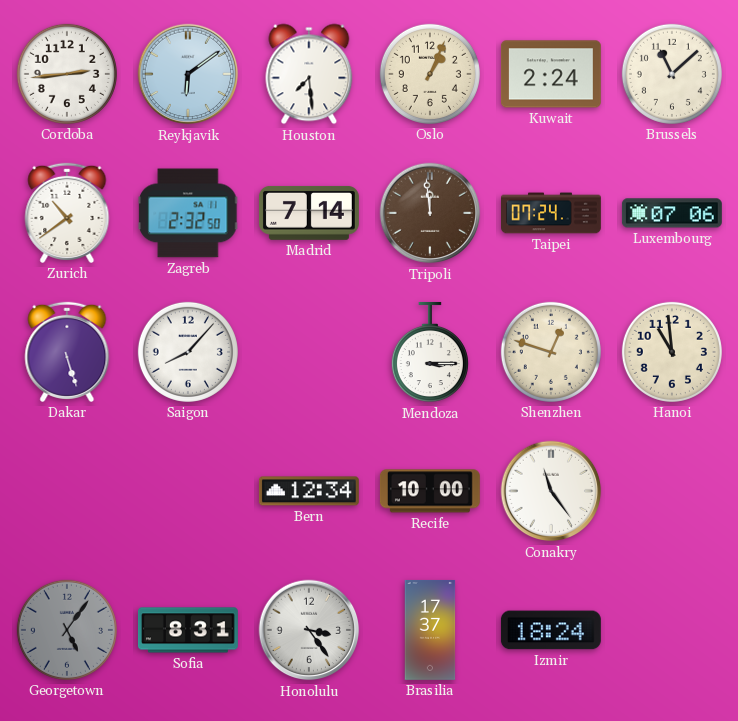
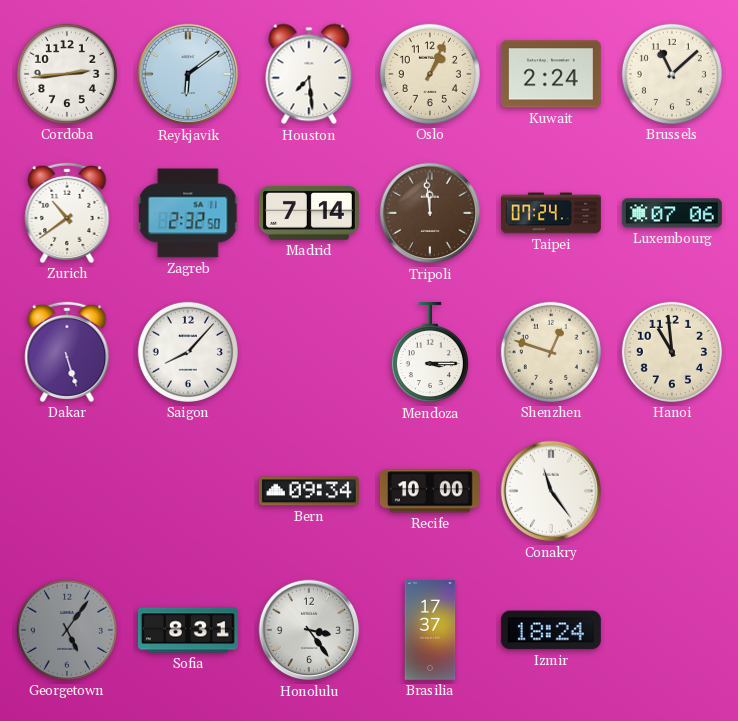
Bern: 12:34 -> 09:34
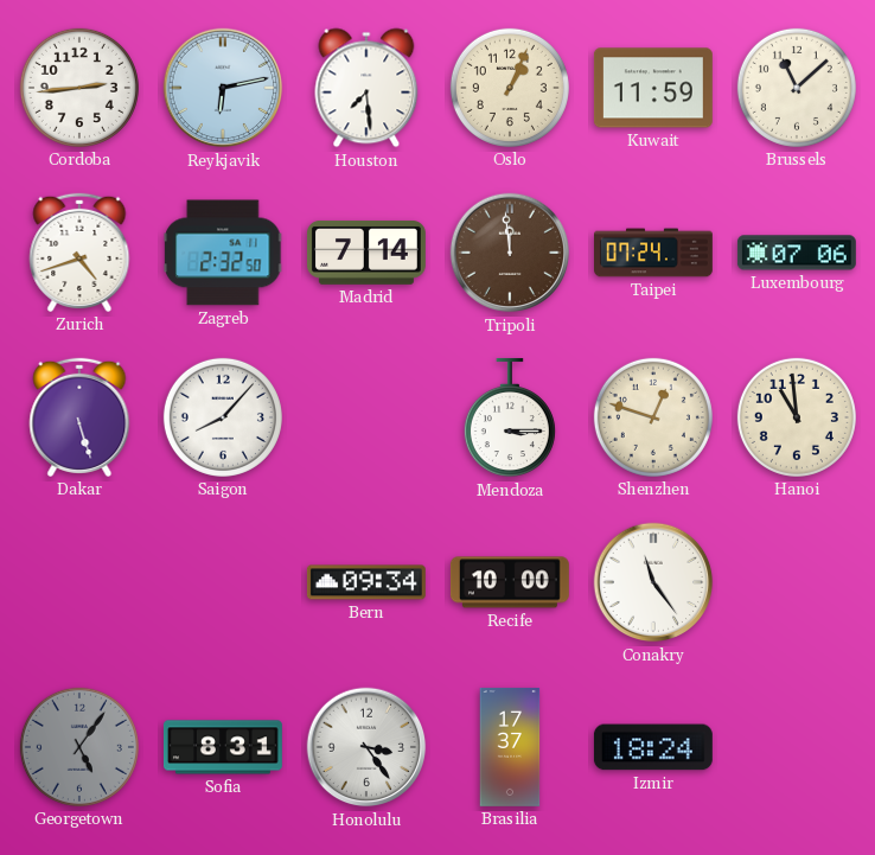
Reykjavik: 6:09 -> 6:13
Kuwait: 2:24 -> 11:59
Zurich: 10:39 -> 4:42
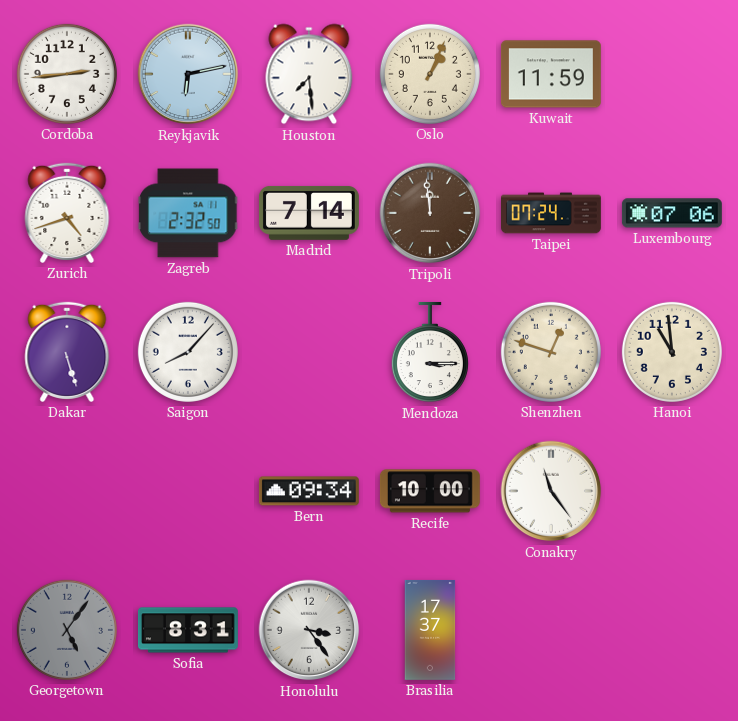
Brussels: 11:08 -> none
Izmir: 18:24 -> none
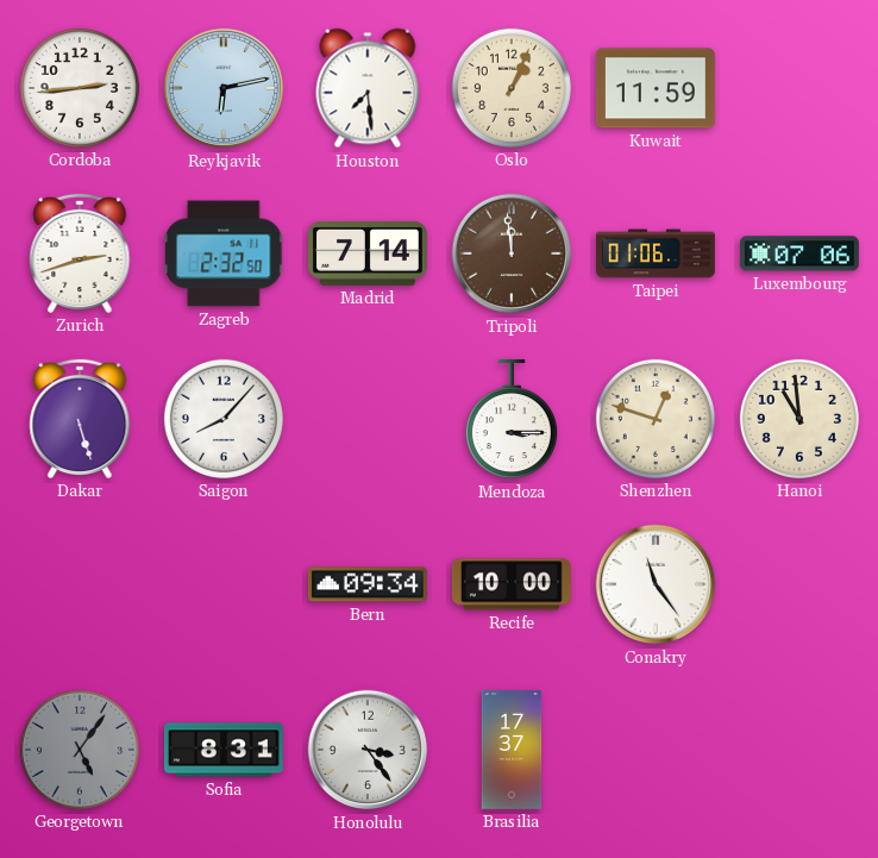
Zurich: 4:42 -> 2:42
Taipei: 07:24 -> 01:06
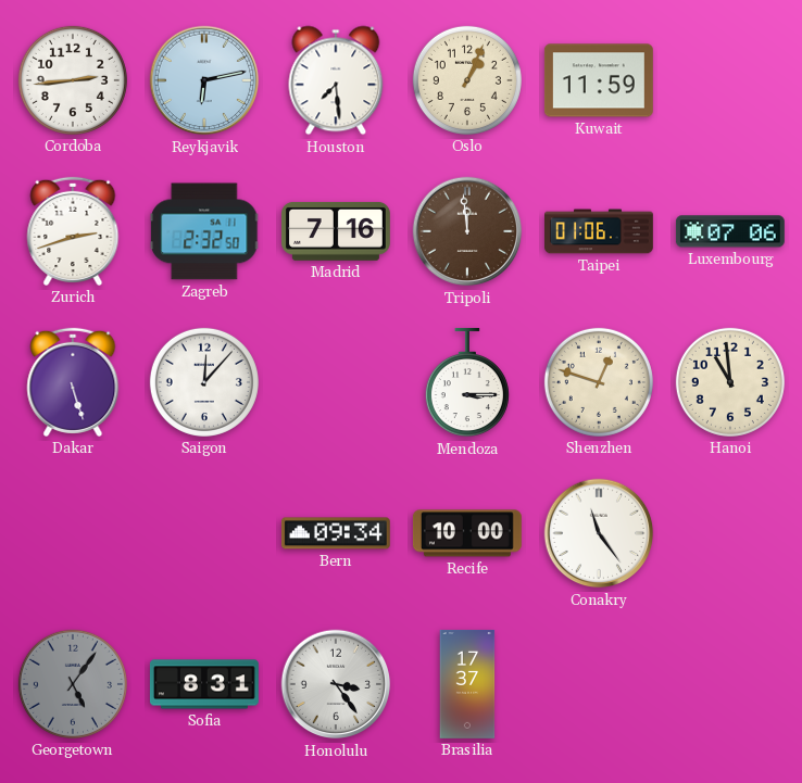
Madrid: 7:14 -> 7:16
Saigon: 8:07 -> 12:07
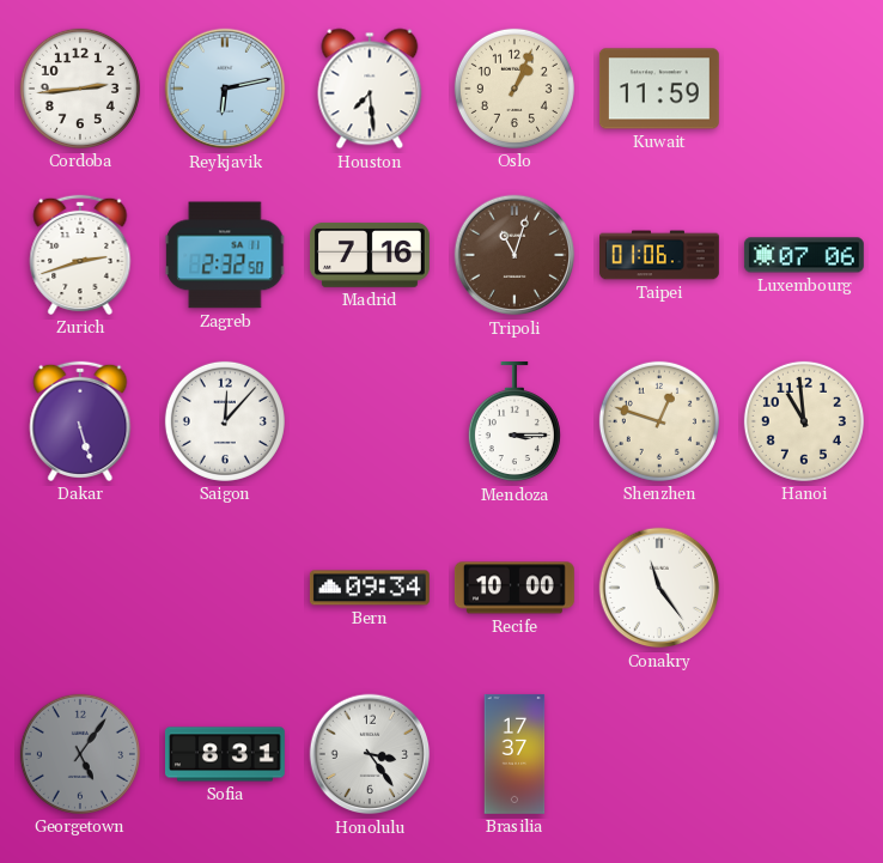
Tripoli: 11:59 -> 11:03
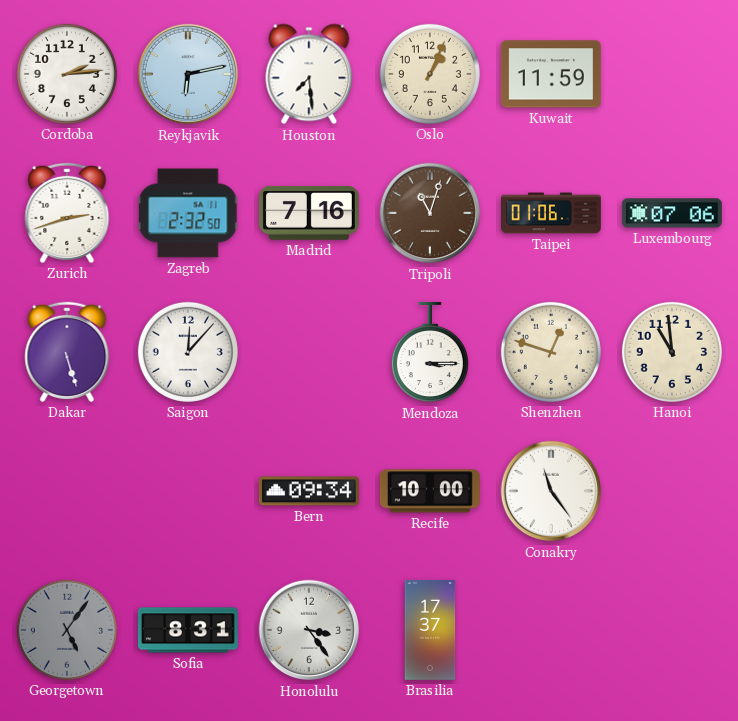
Cordoba: 2:44 -> 2:14
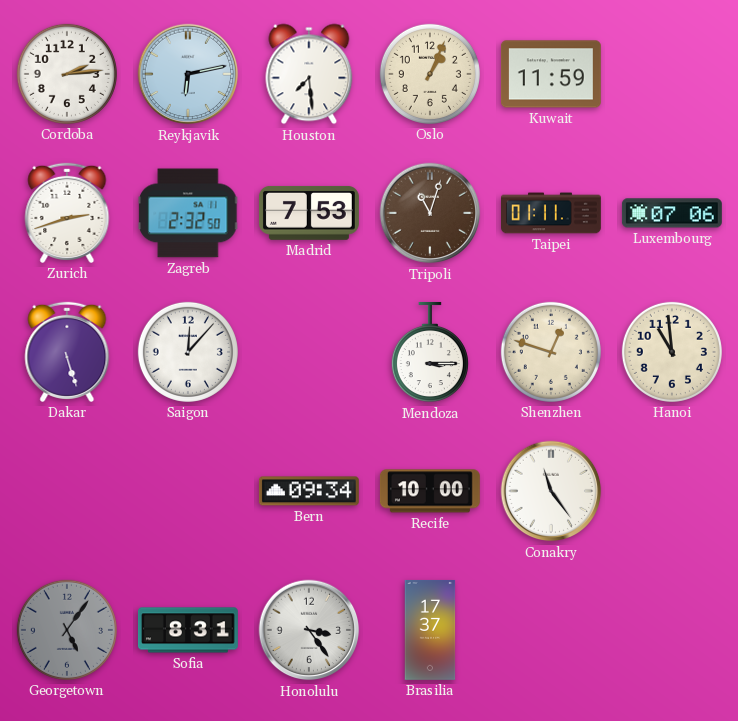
Madrid: 7:16 -> 7:53
Taipei: 01:06 -> 01:11
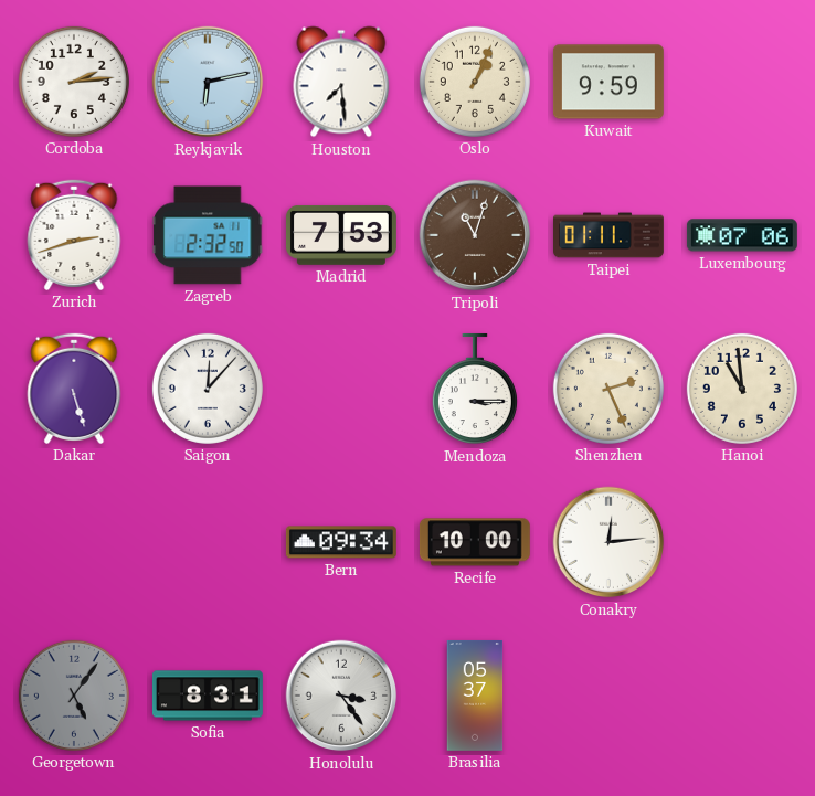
Kuwait: 11:59 -> 9:59
Shenzhen: 12:48 -> 2:26
Conakry: 11:24 -> 12:14
Brasilia: 17:37 -> 05:37
